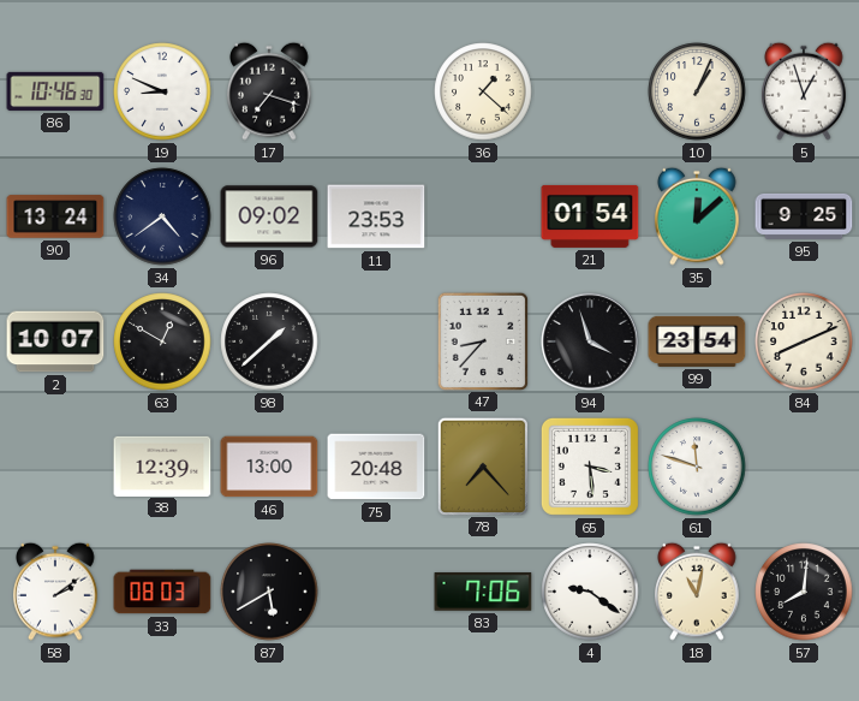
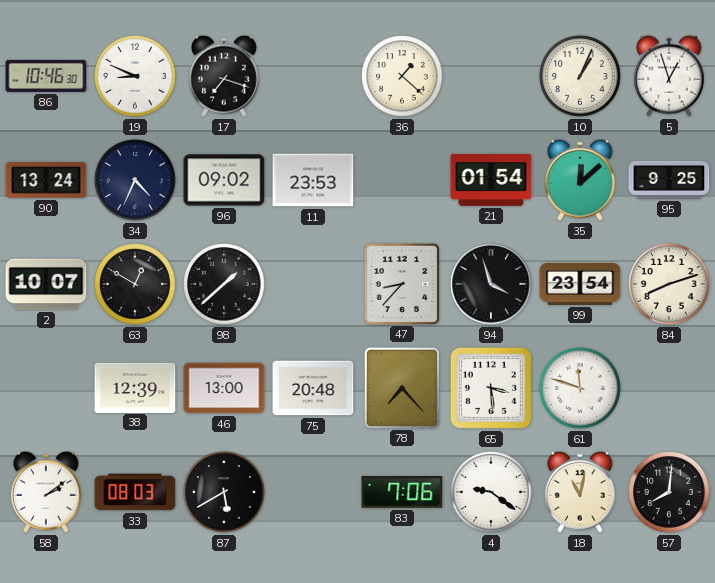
34: 4:39 -> 4:34
84: 8:11 -> 8:12
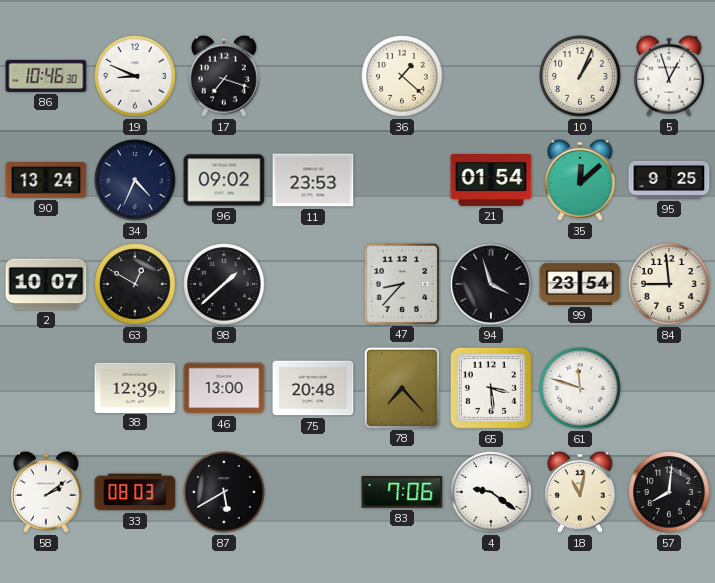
84: 8:12 -> 8:59
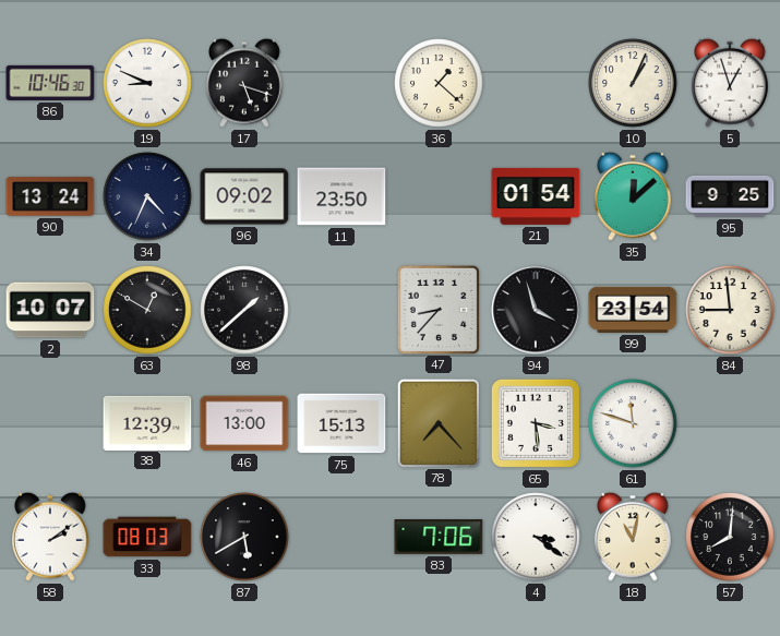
17: 7:18 -> 5:18
11: 23:53 -> 23:50
75: 20:48 -> 15:13
4: 9:21 -> 3:21
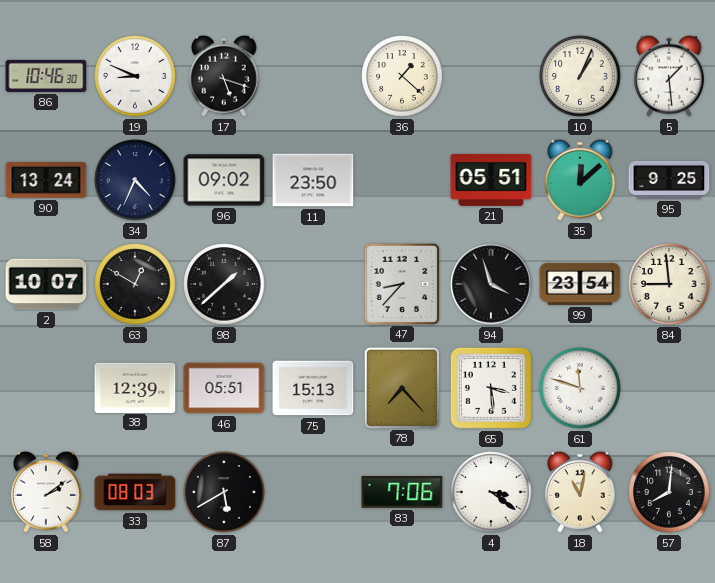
5: 12:57 -> 1:29
21: 01:54 -> 05:51
46: 13:00 -> 05:51
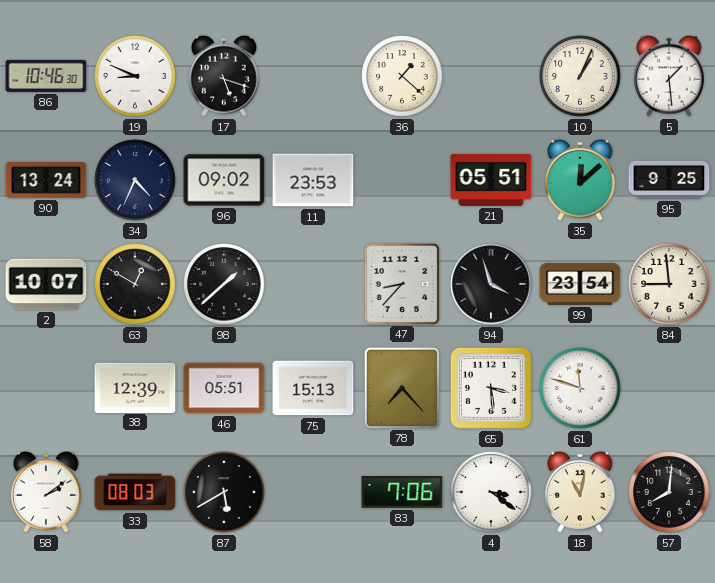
11: 23:50 -> 23:53
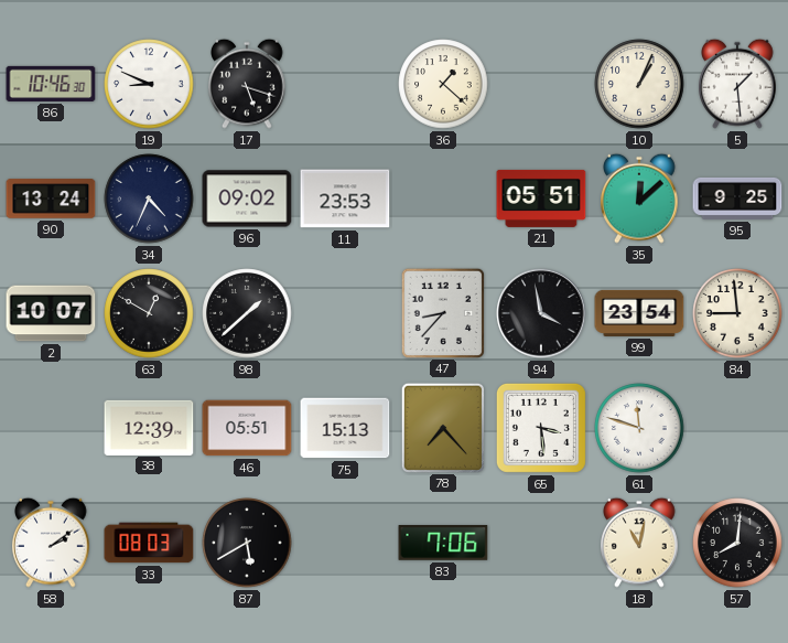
94: 3:57 -> 3:58
4: 3:21 -> none
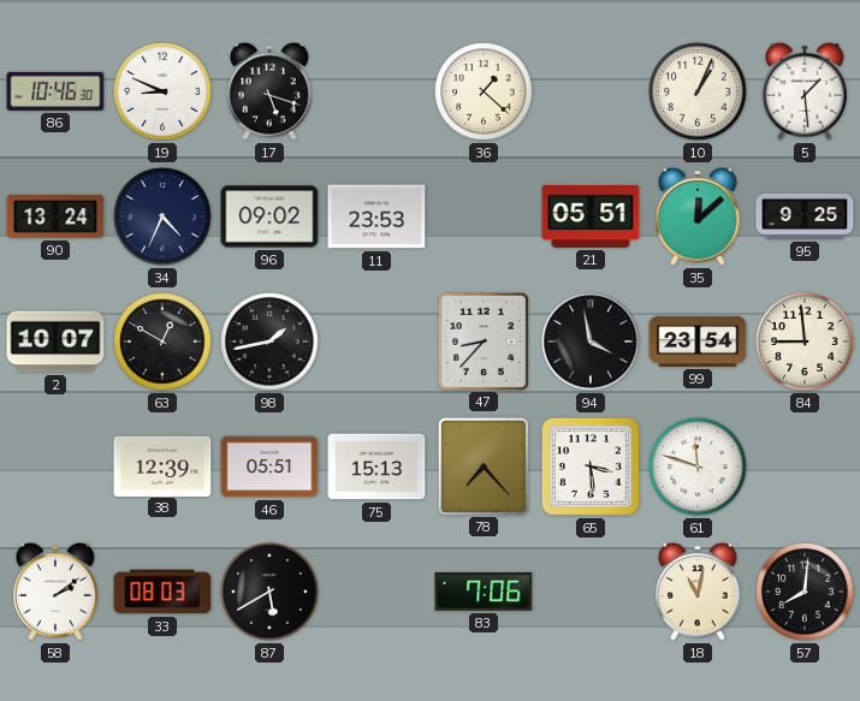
98: 1:38 -> 1:43
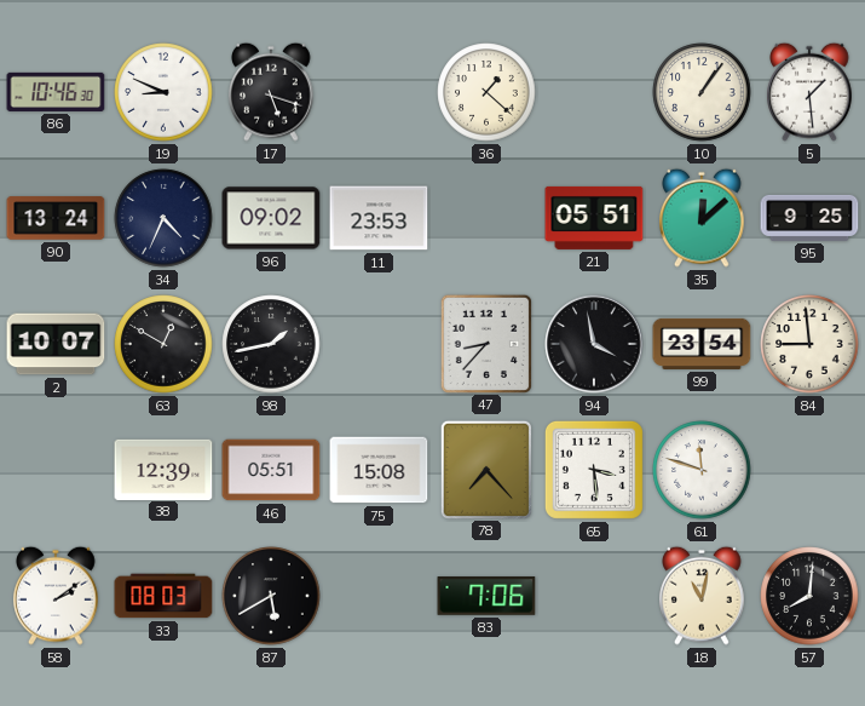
10: 1:04 -> 1:06
75: 15:13 -> 15:08
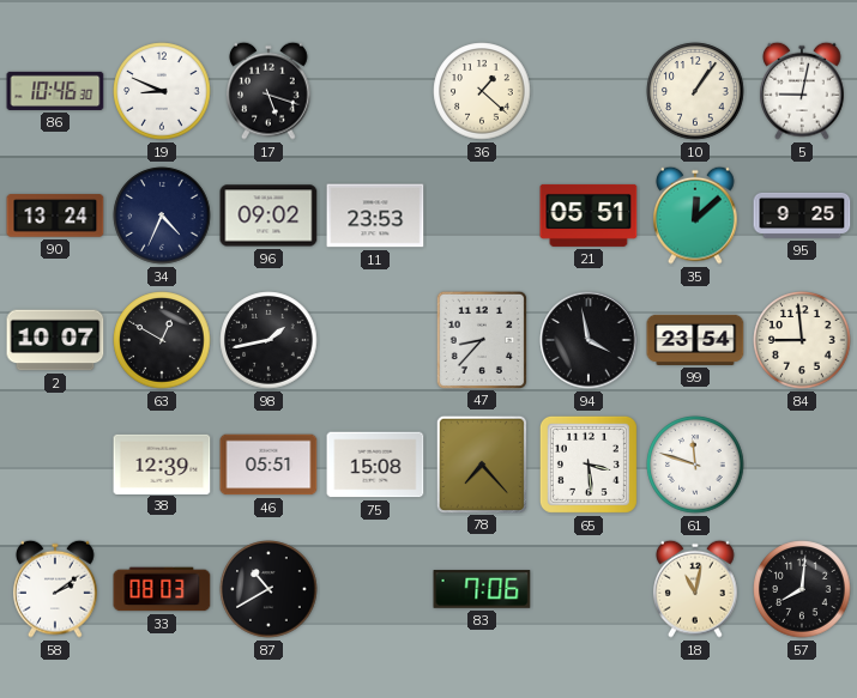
5: 1:29 -> 9:02
87: 5:40 -> 10:40
